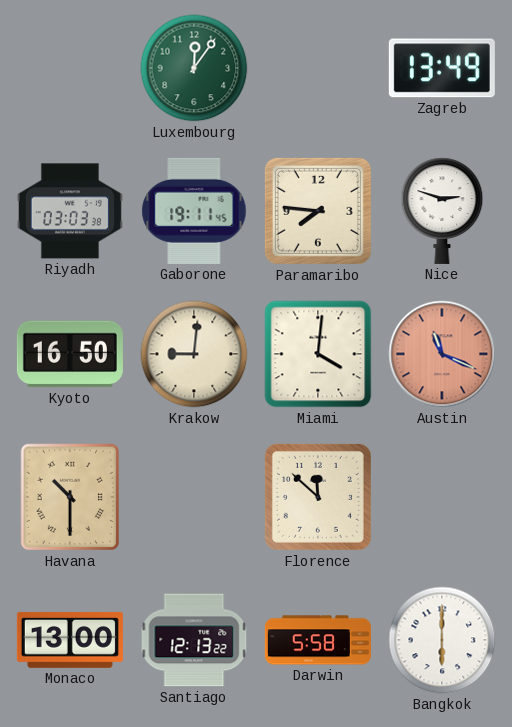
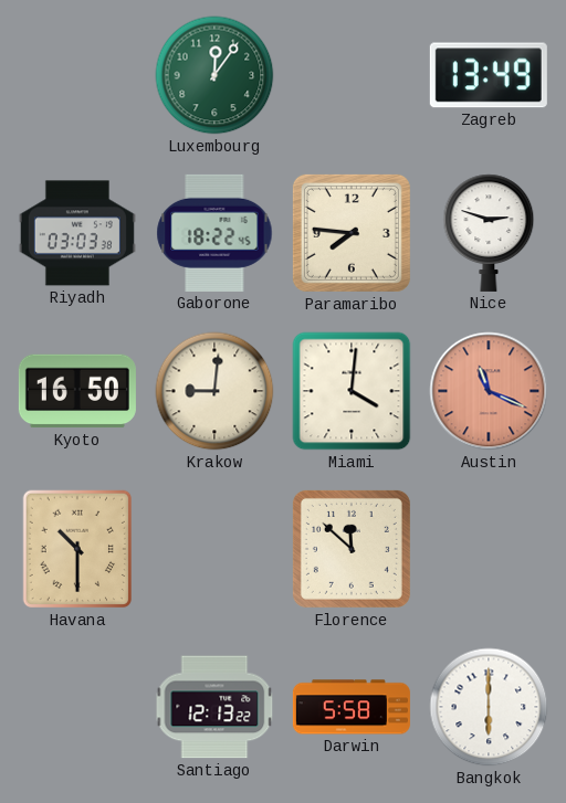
Gaborone: 19:11 -> 18:22
Monaco: 13:00 -> none
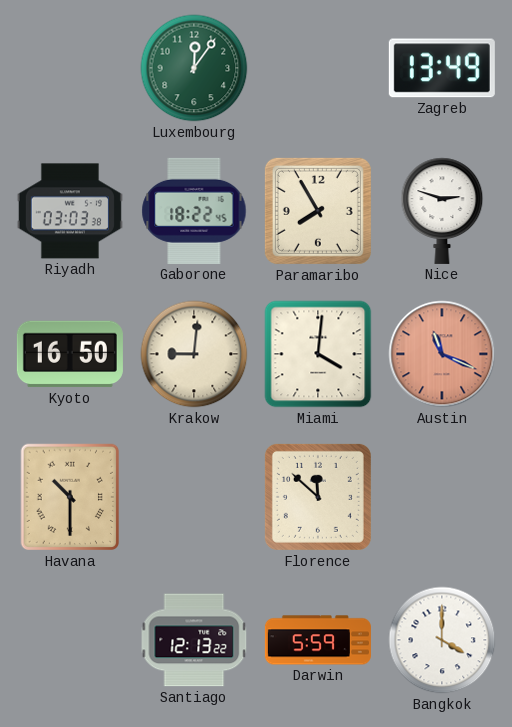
Paramaribo: 7:46 -> 7:55
Darwin: 5:58 -> 5:59
Bangkok: 6:00 -> 4:00
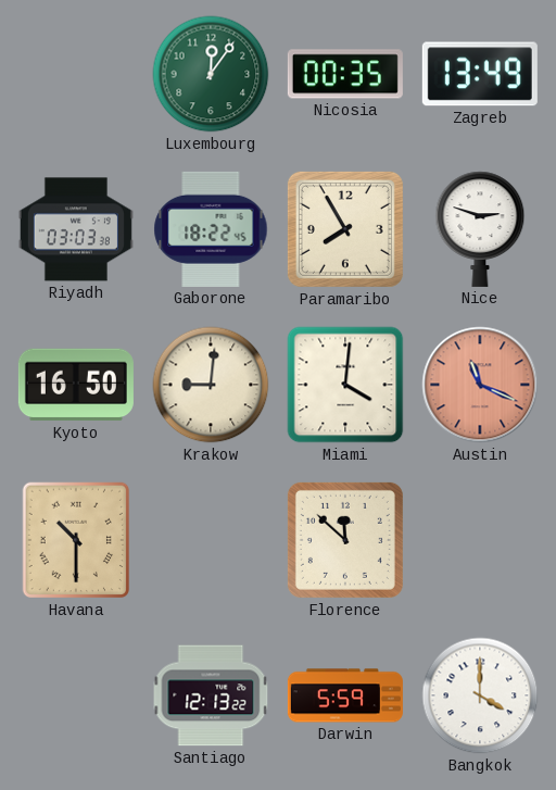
Nicosia: none -> 00:35
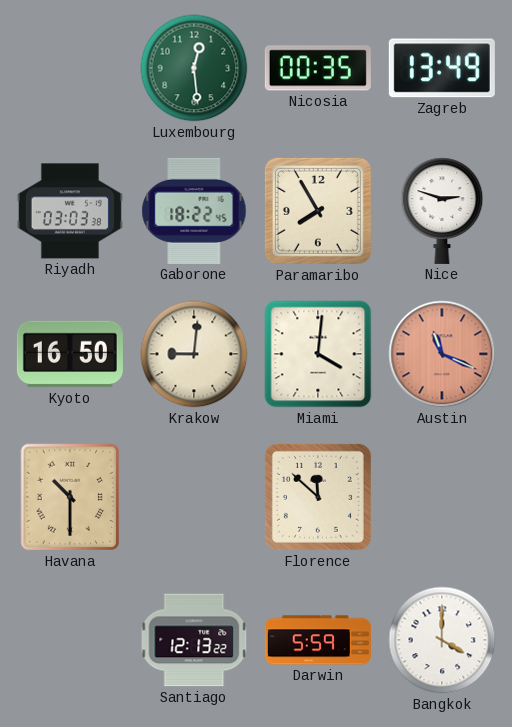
Luxembourg: 12:06 -> 12:29
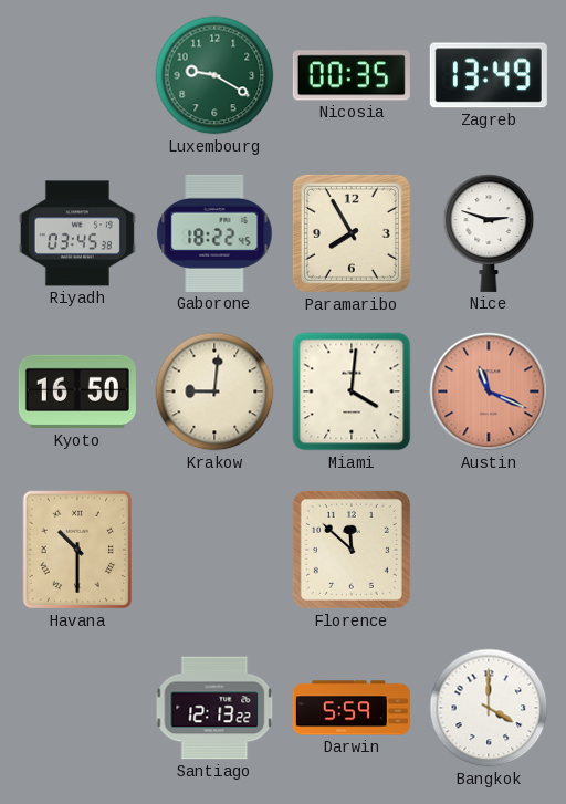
Luxembourg: 12:29 -> 9:20
Riyadh: 03:03 -> 03:45
